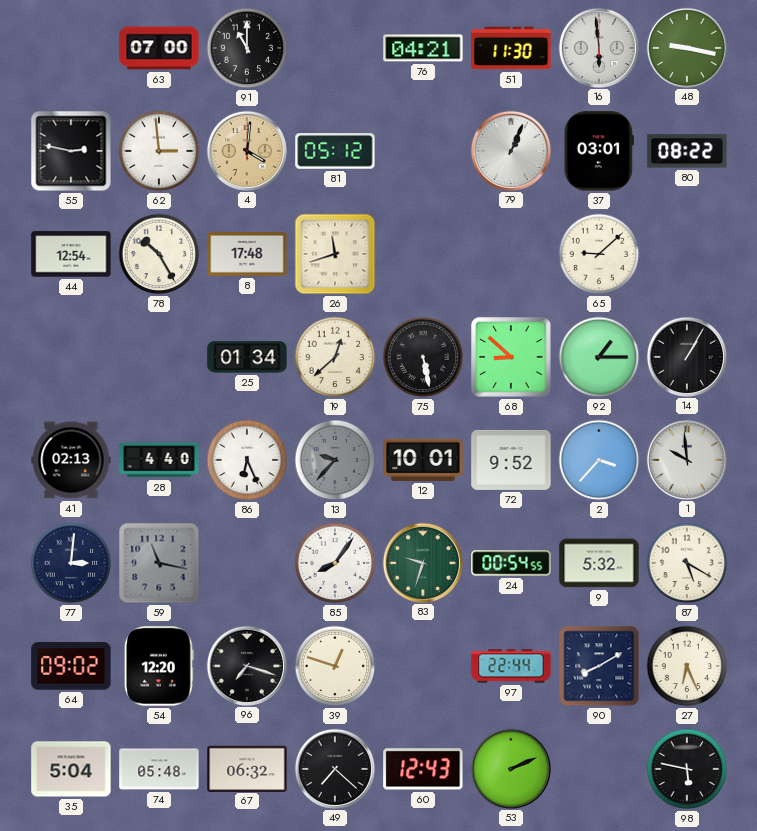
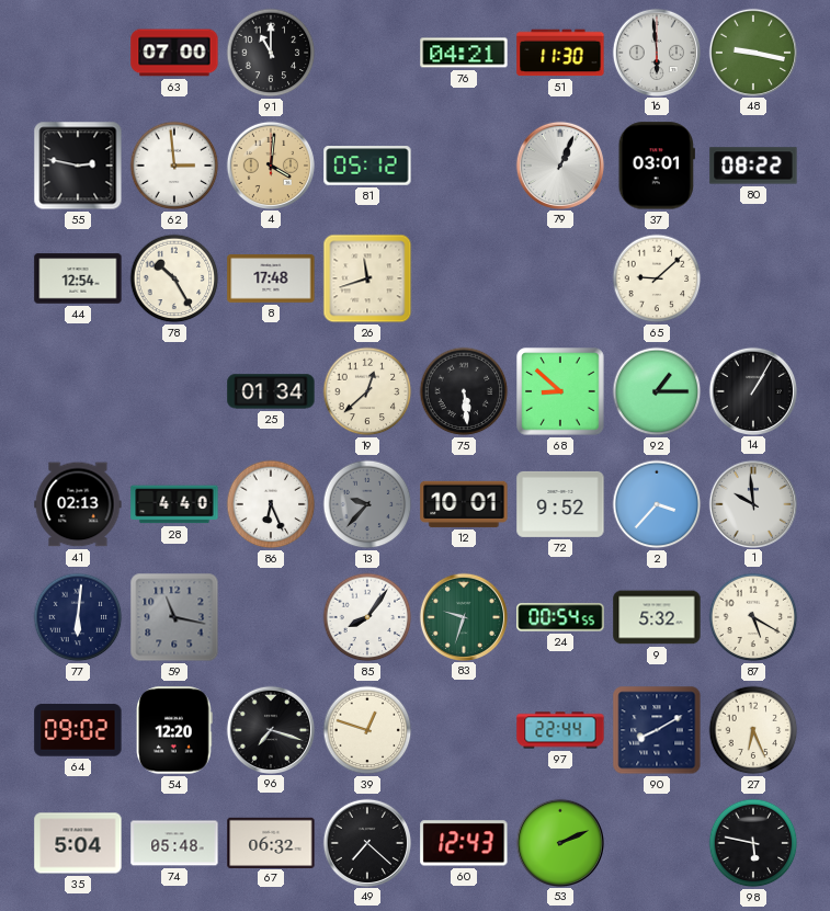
75: 5:28 -> 5:29
77: 3:01 -> 6:01
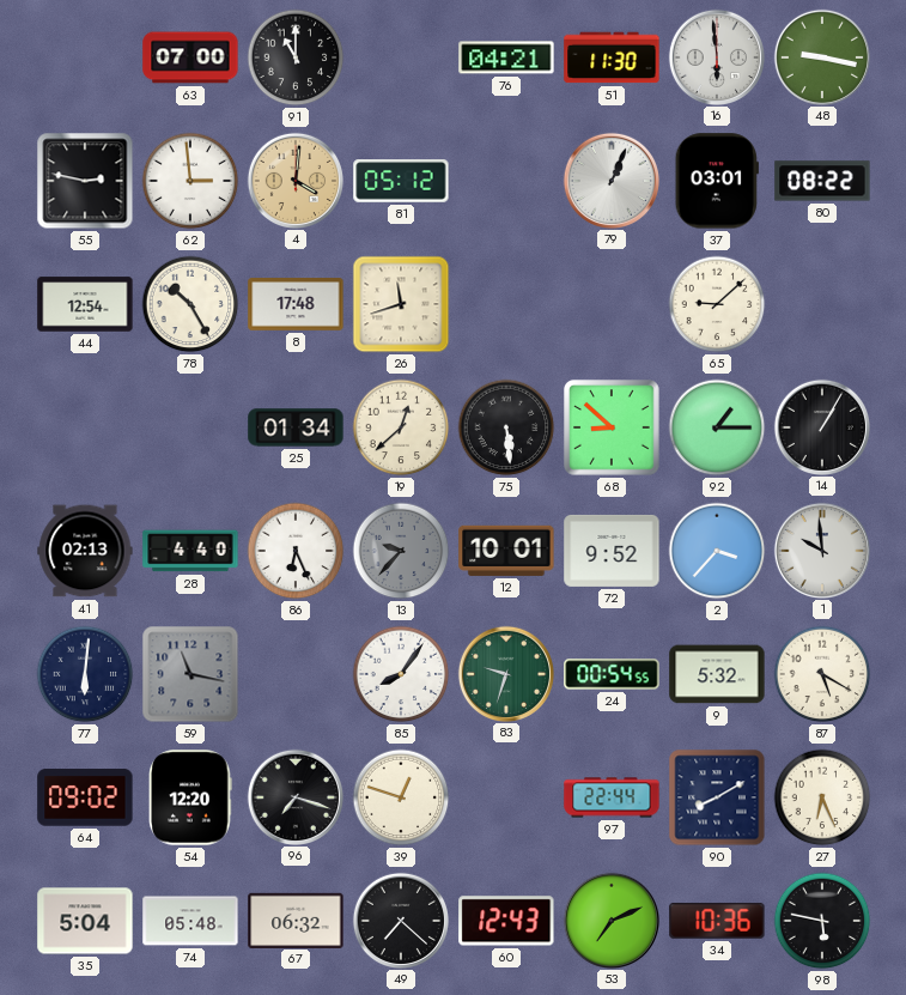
53: 2:11 -> 7:11
34: none -> 10:36
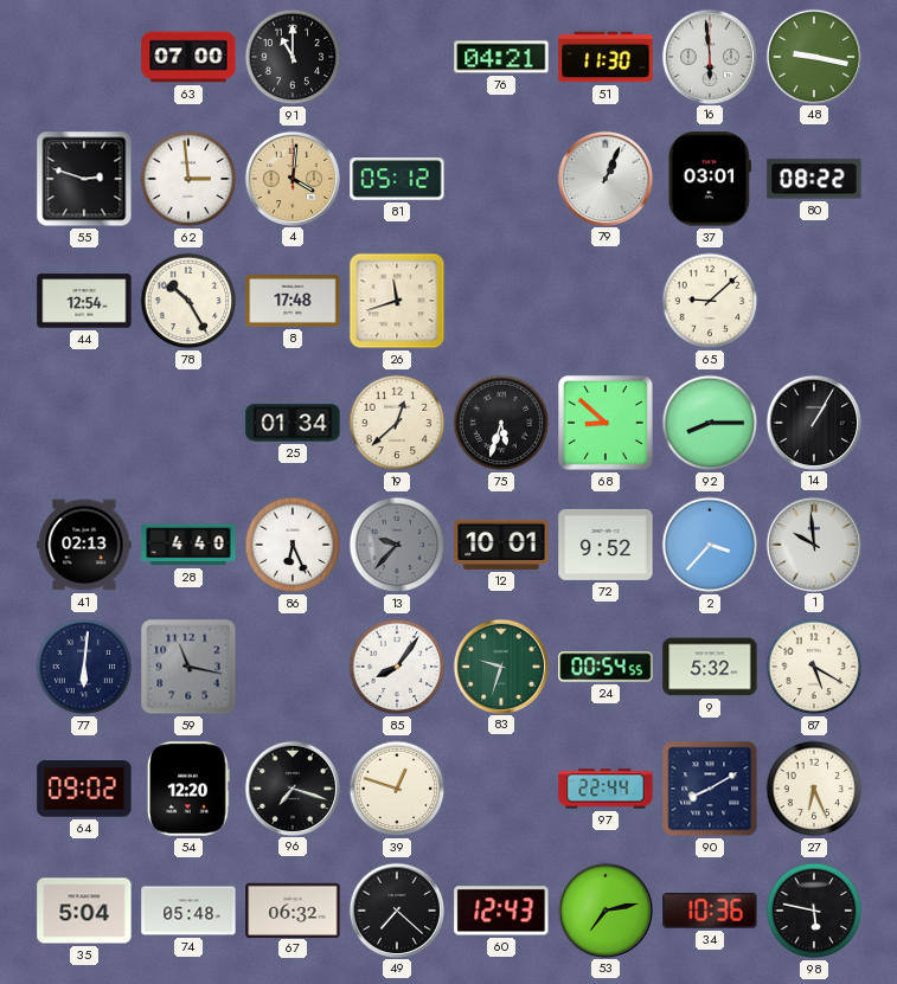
55: 2:47 -> 2:48
75: 5:29 -> 5:33
92: 1:15 -> 8:15
53: 7:11 -> 7:13
